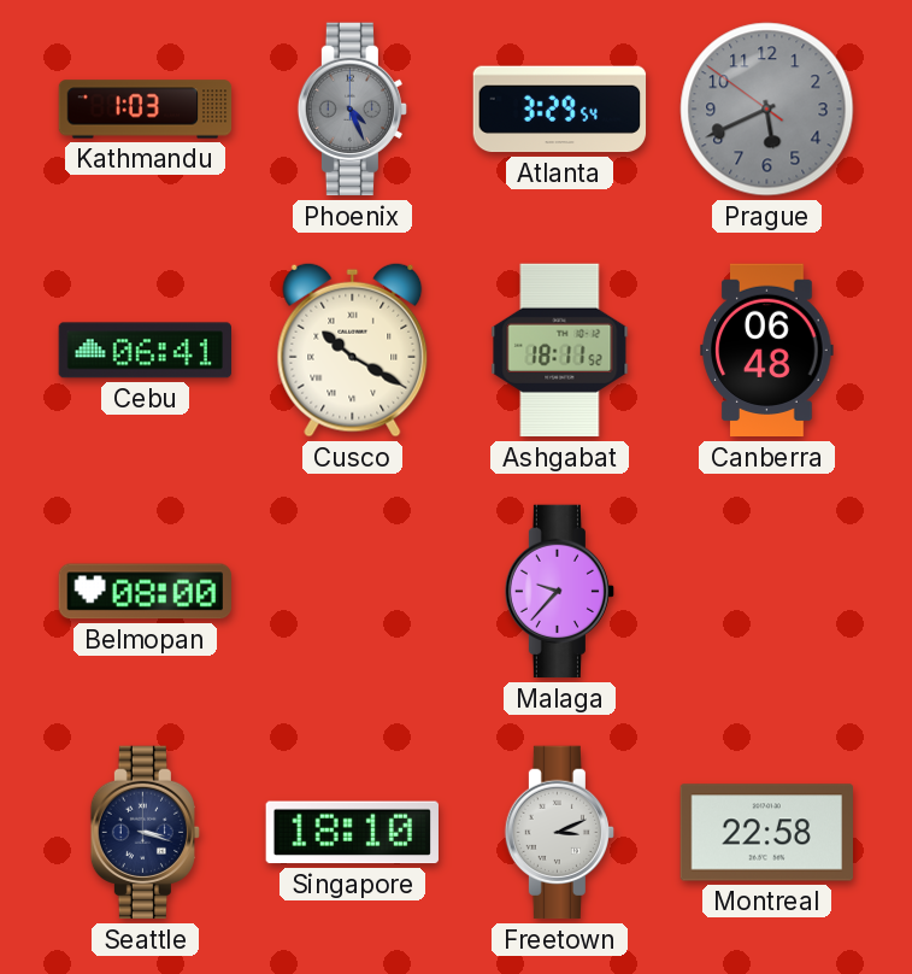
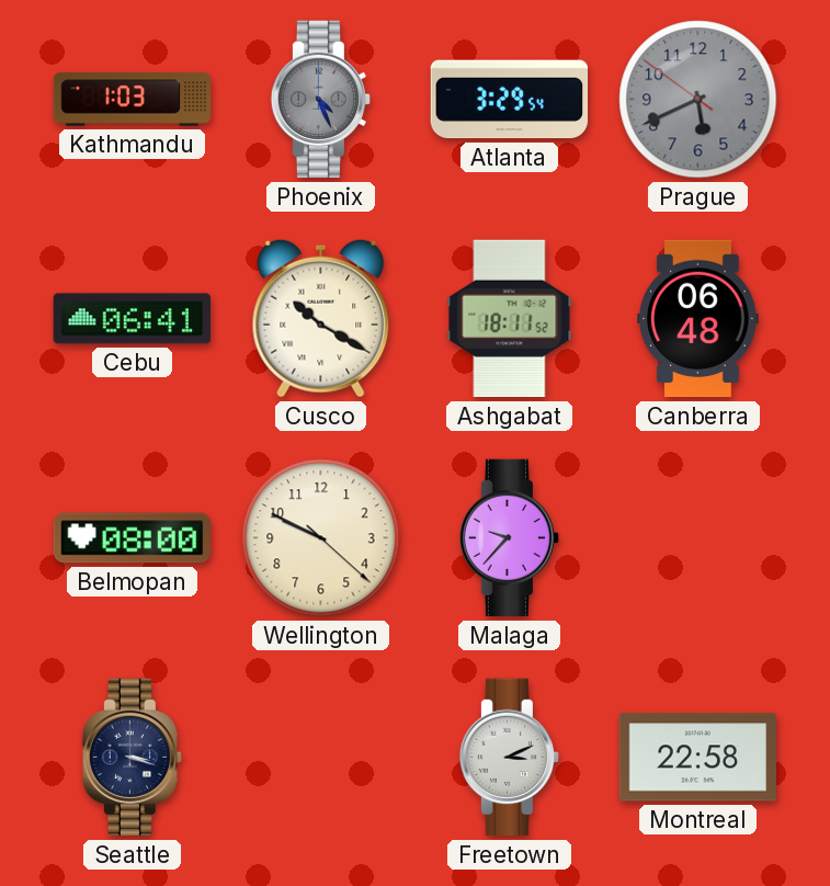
Wellington: none -> 9:49
Singapore: 18:10 -> none
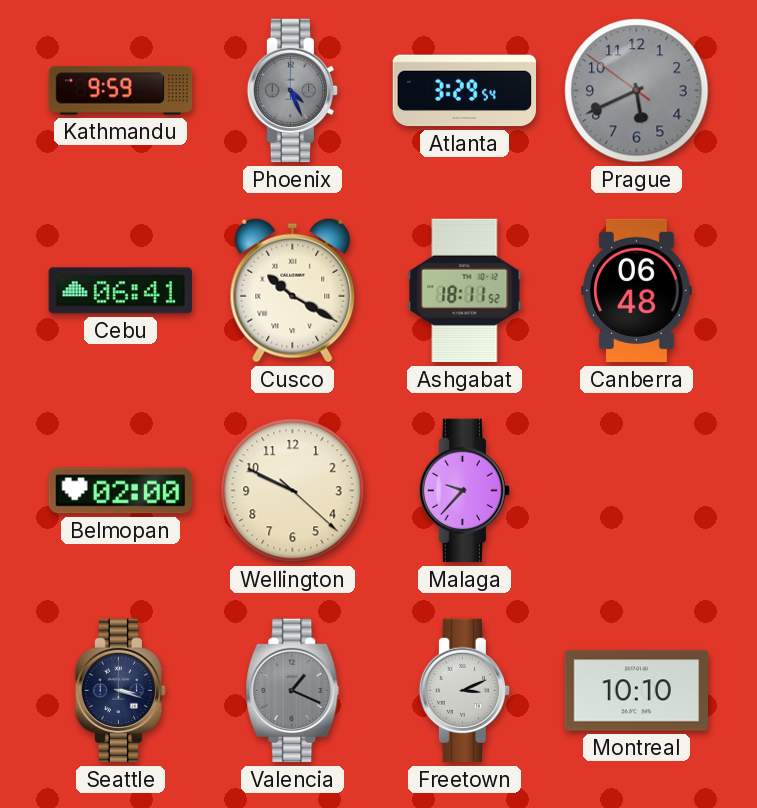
Kathmandu: 1:03 -> 9:59
Belmopan: 08:00 -> 02:00
Valencia: none -> 1:19
Montreal: 22:58 -> 10:10
